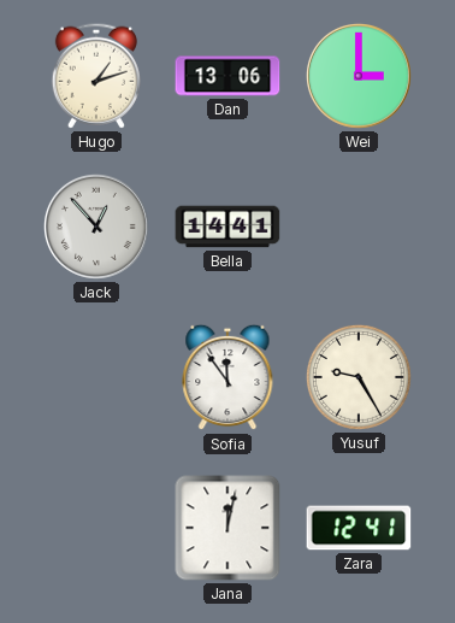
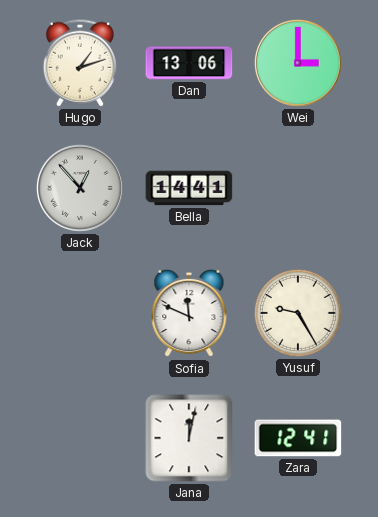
Sofia: 11:54 -> 11:49
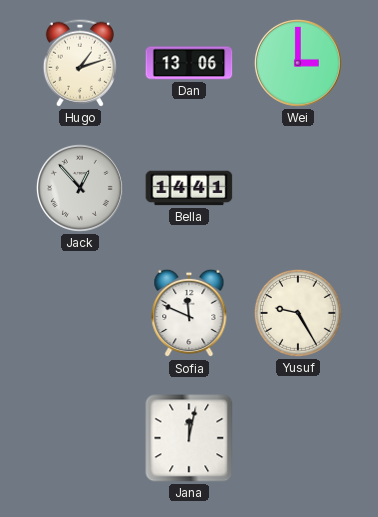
Zara: 12:41 -> none
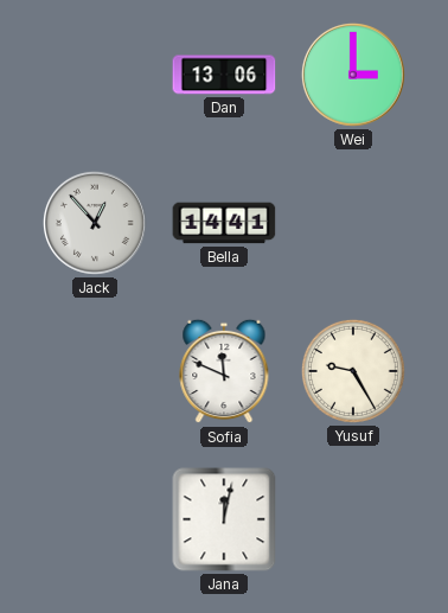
Hugo: 1:12 -> none
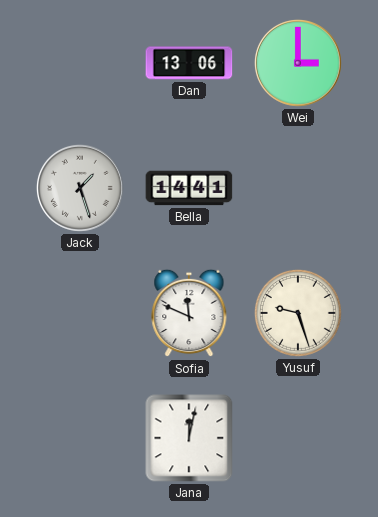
Jack: 12:53 -> 1:27
Yusuf: 9:25 -> 9:27
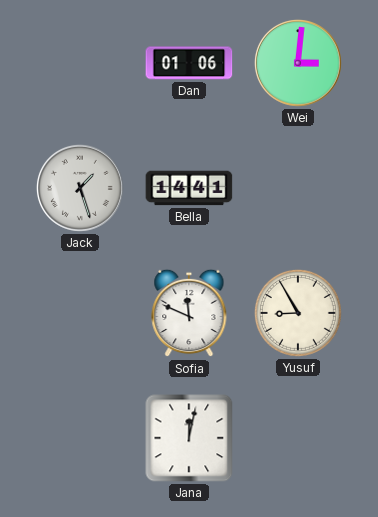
Dan: 13:06 -> 01:06
Wei: 3:00 -> 3:01
Yusuf: 9:27 -> 8:55
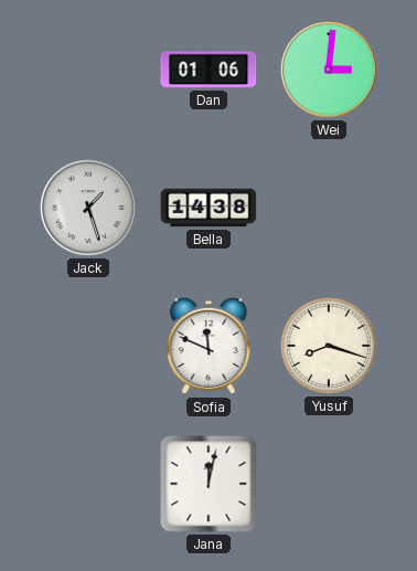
Bella: 14:41 -> 14:38
Yusuf: 8:55 -> 8:18
